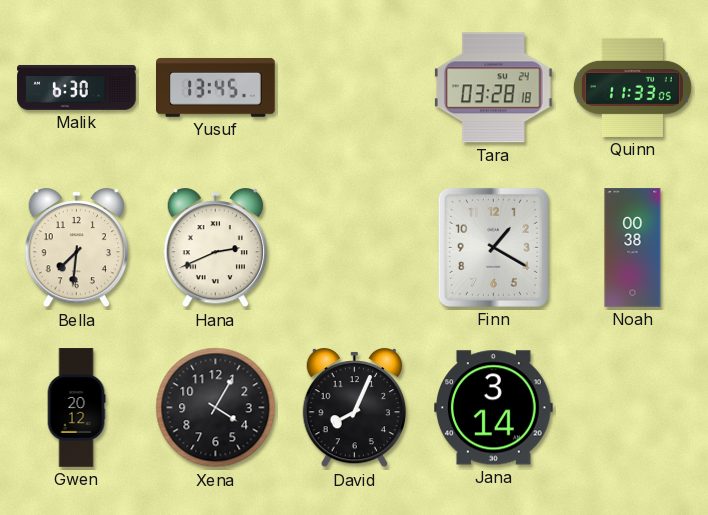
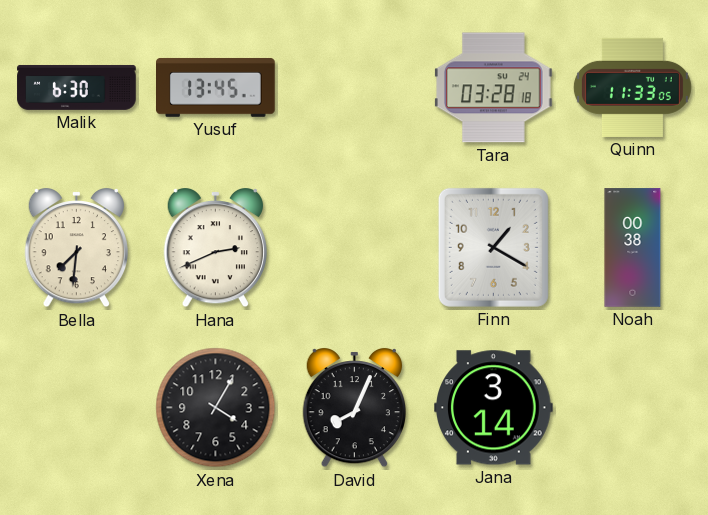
Gwen: 20:12 -> none
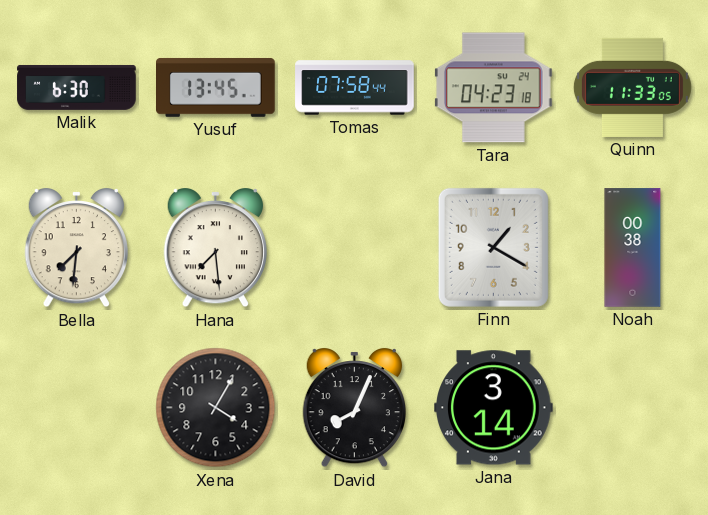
Tomas: none -> 07:58
Tara: 03:28 -> 04:23
Hana: 2:41 -> 7:29
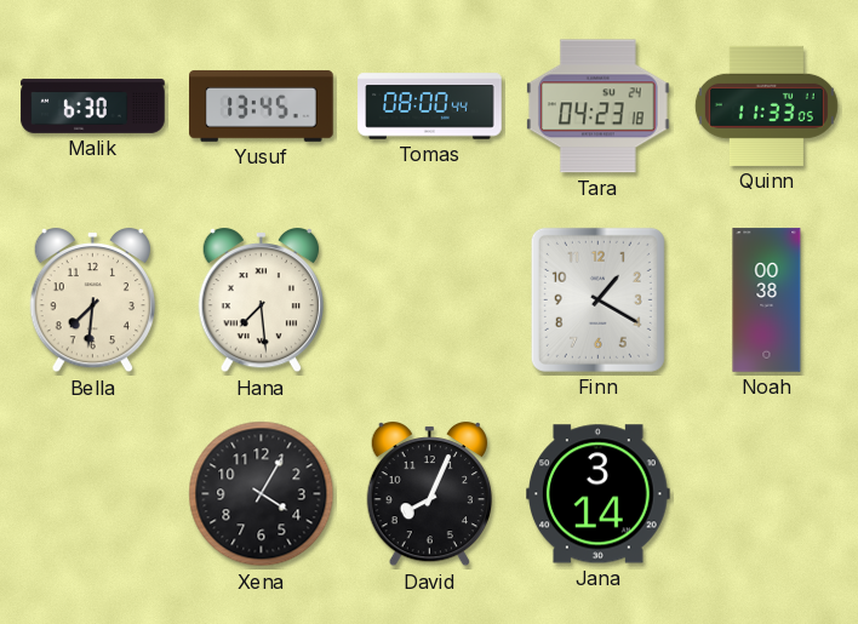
Tomas: 07:58 -> 08:00
